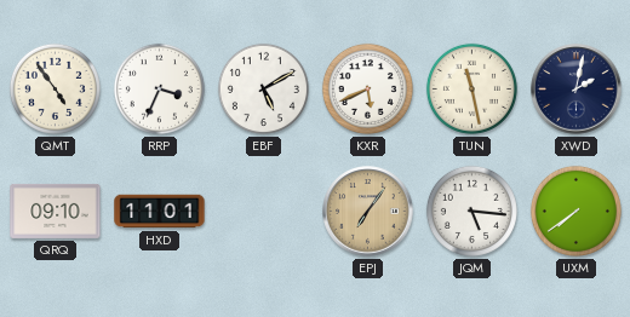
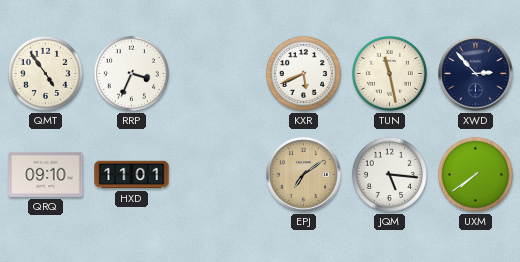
EBF: 5:10 -> none
XWD: 2:02 -> 2:53
EPJ: 7:06 -> 7:09
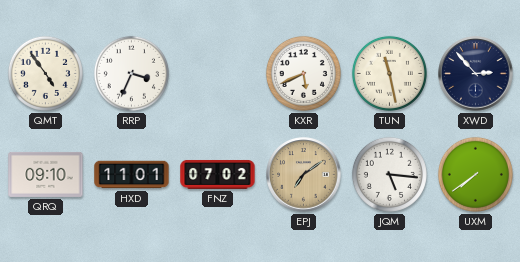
FNZ: none -> 07:02
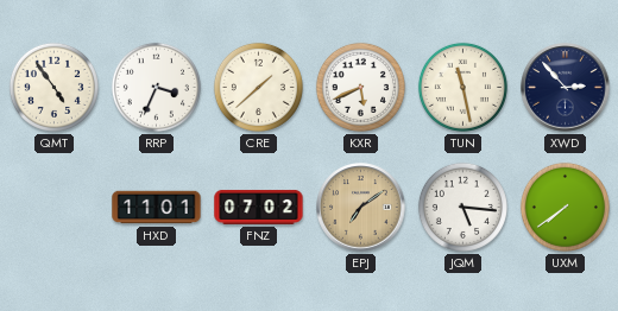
CRE: none -> 1:38
QRQ: 09:10 -> none
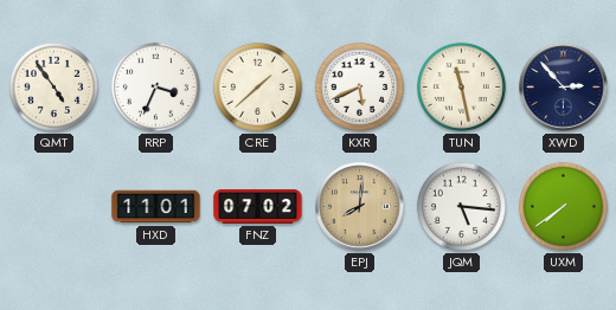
EPJ: 7:09 -> 8:01
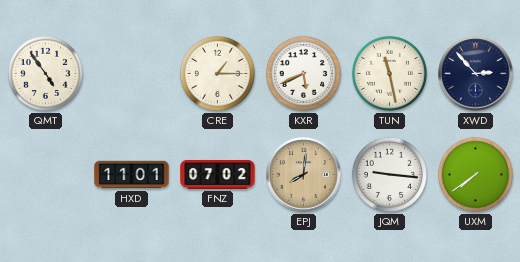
RRP: 3:34 -> none
CRE: 1:38 -> 1:15
JQM: 5:16 -> 9:16
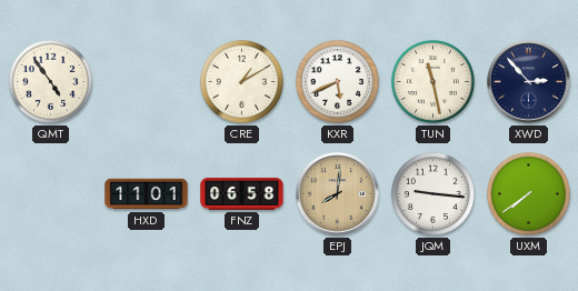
CRE: 1:15 -> 1:10
FNZ: 07:02 -> 06:58
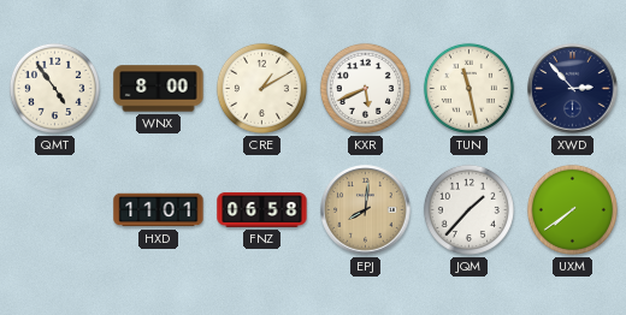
WNX: none -> 8:00
JQM: 9:16 -> 1:37
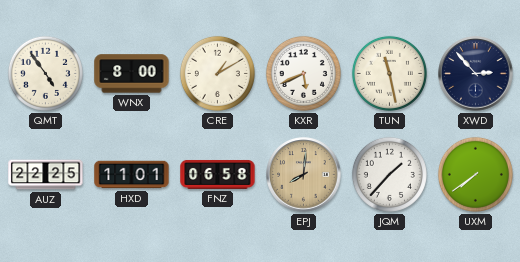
AUZ: none -> 22:25
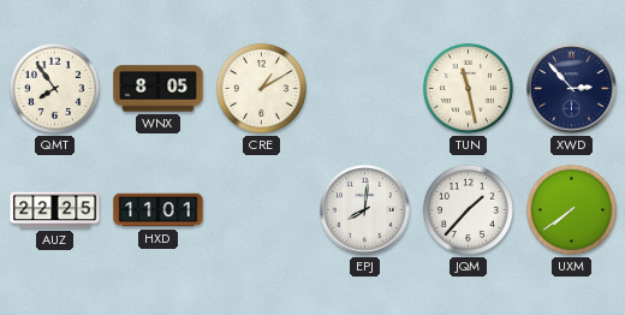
QMT: 4:54 -> 7:54
WNX: 8:00 -> 8:05
KXR: 5:41 -> none
FNZ: 06:58 -> none
EPJ dial: champagne -> white
